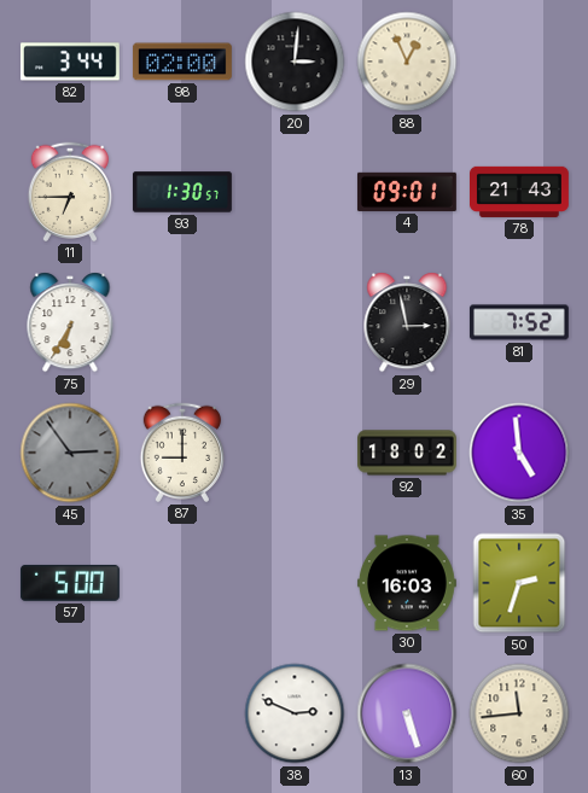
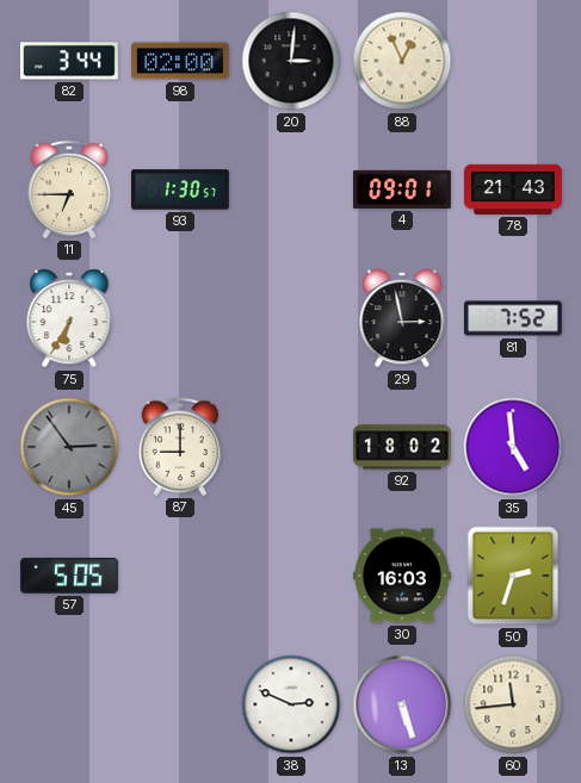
57: 5:00 -> 5:05
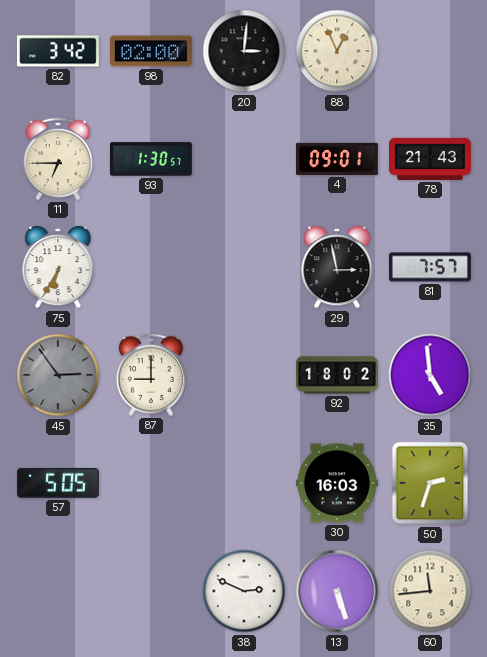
82: 3:44 -> 3:42
81: 7:52 -> 7:57
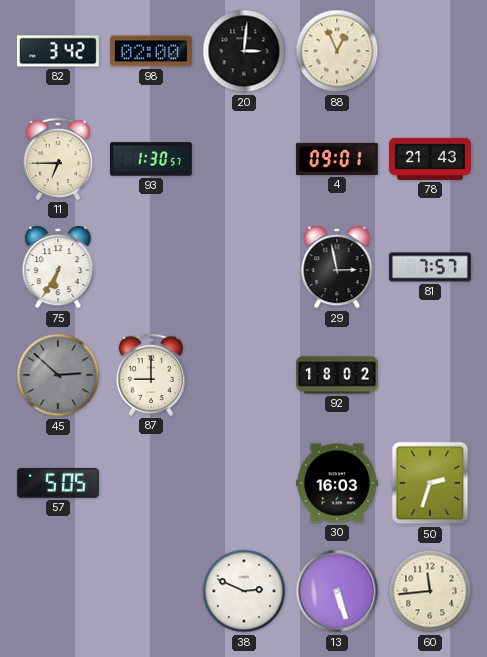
45: 2:54 -> 2:52
35: 4:59 -> none
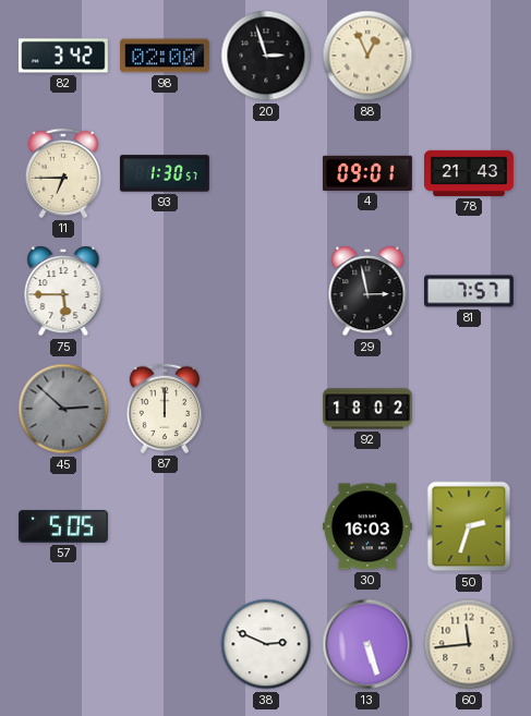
20: 3:01 -> 2:57
75: 6:35 -> 5:45
87: 9:00 -> 12:00
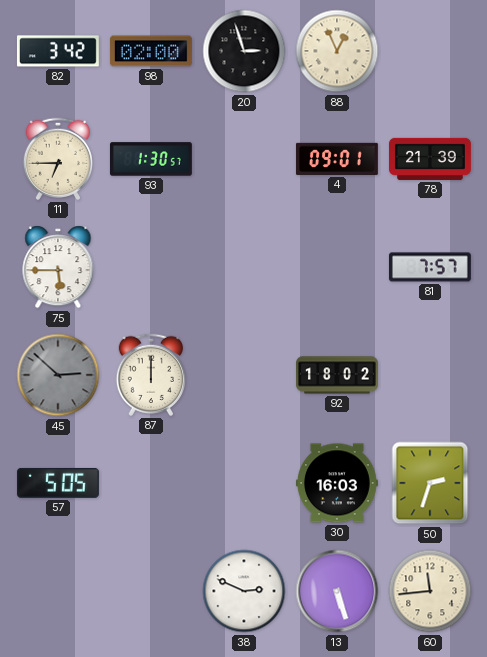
78: 21:43 -> 21:39
29: 2:58 -> none
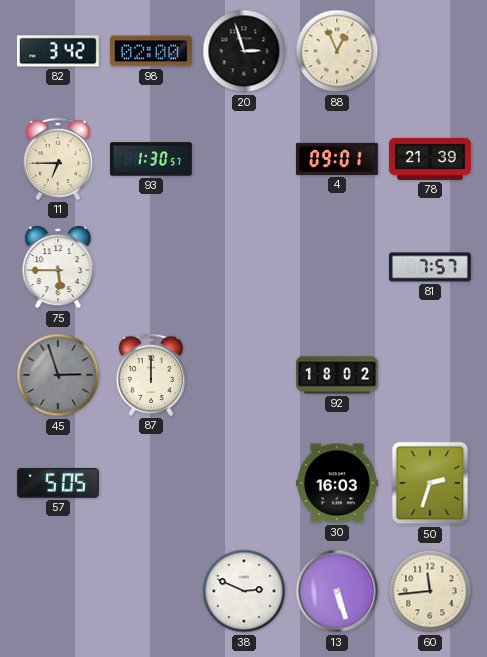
45: 2:52 -> 2:57
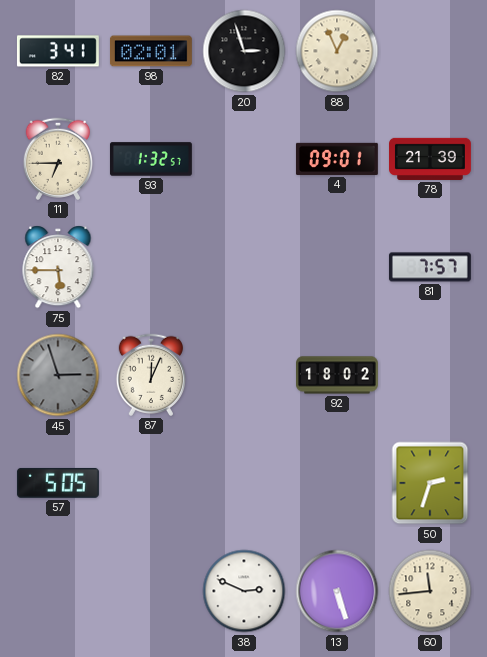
82: 3:42 -> 3:41
98: 02:00 -> 02:01
93: 1:30 -> 1:32
87: 12:00 -> 12:04
30: 16:03 -> none
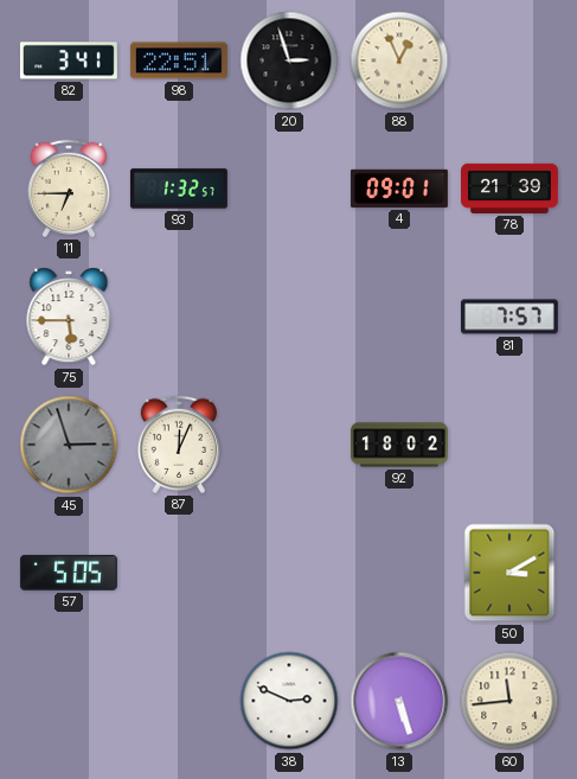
98: 02:01 -> 22:51
50: 2:33 -> 3:10
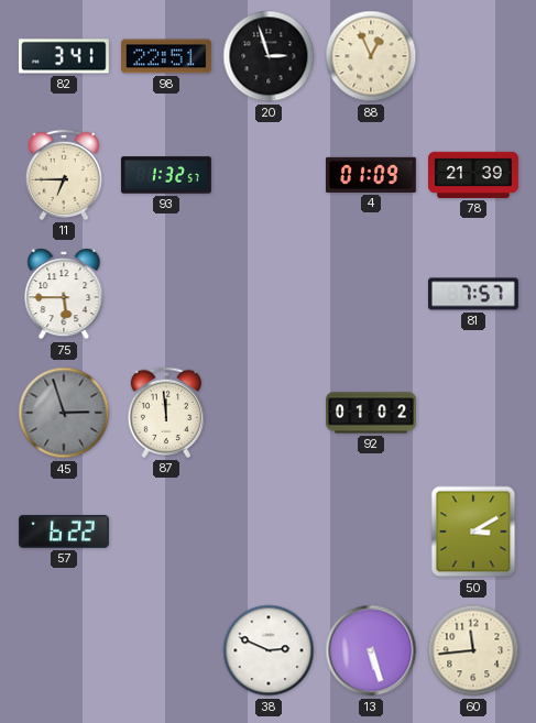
4: 09:01 -> 01:09
87: 12:04 -> 11:59
92: 18:02 -> 01:02
57: 5:05 -> 6:22
